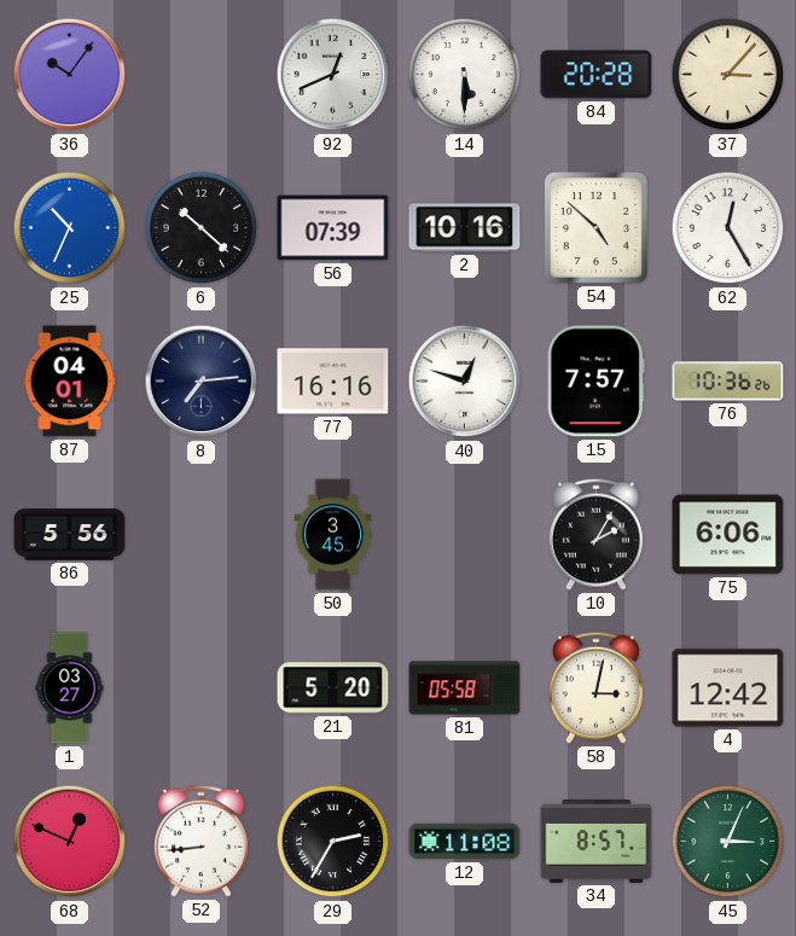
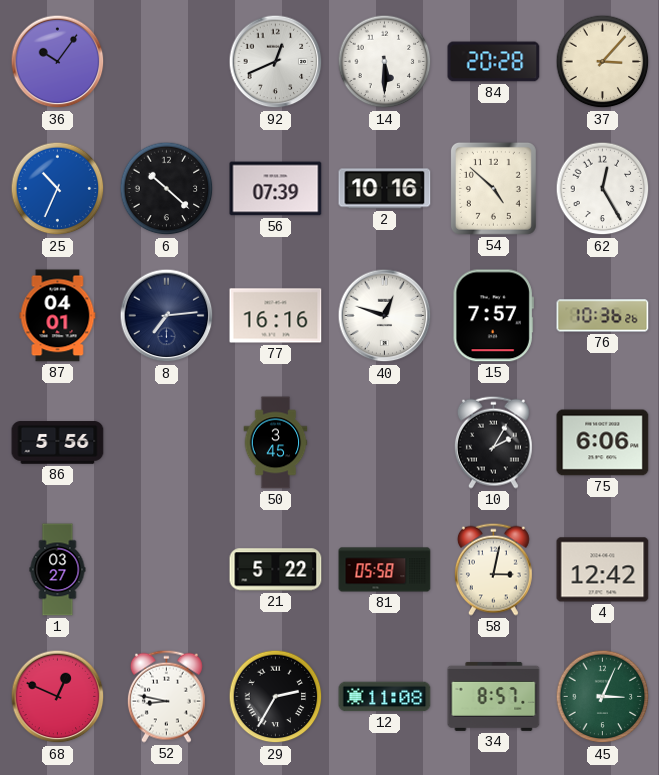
21: 5:20 -> 5:22
52: 8:44 -> 8:47
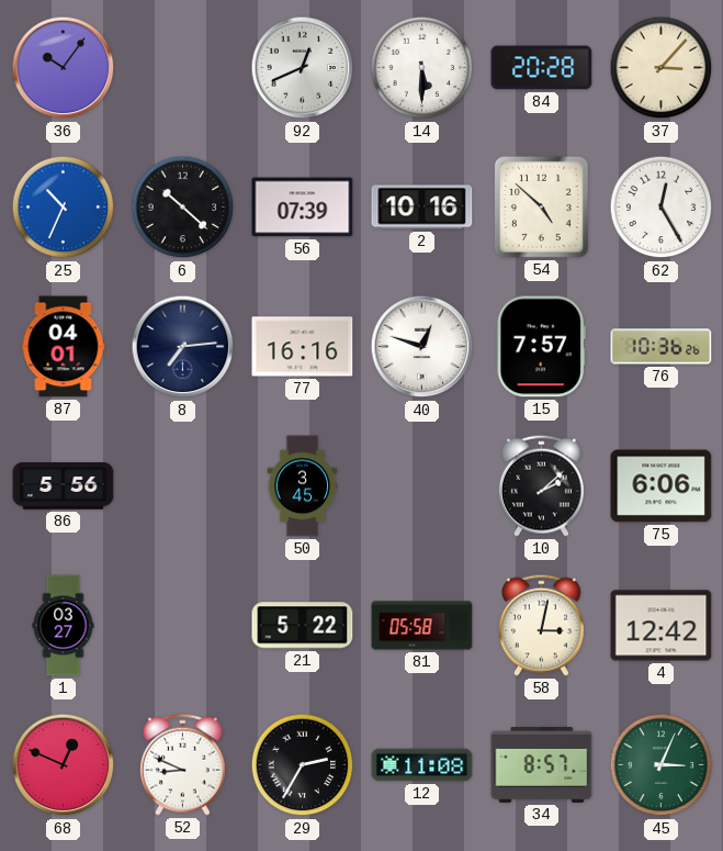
10: 2:05 -> 2:08
52: 8:47 -> 8:49
